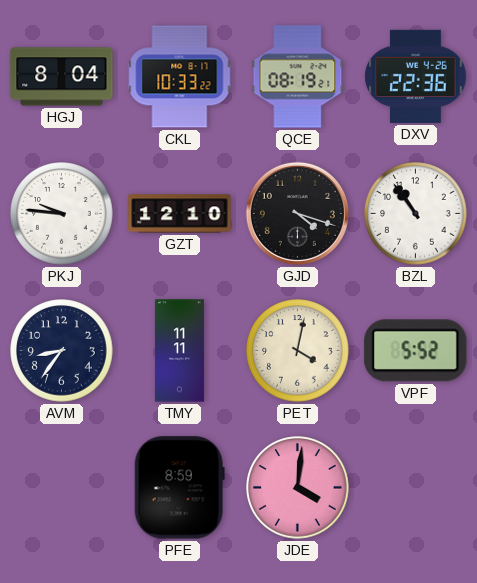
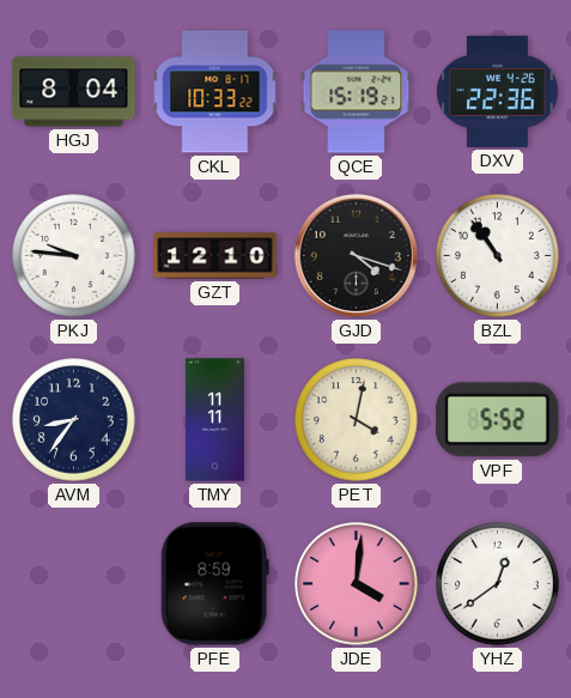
QCE: 08:19 -> 15:19
YHZ: none -> 12:39
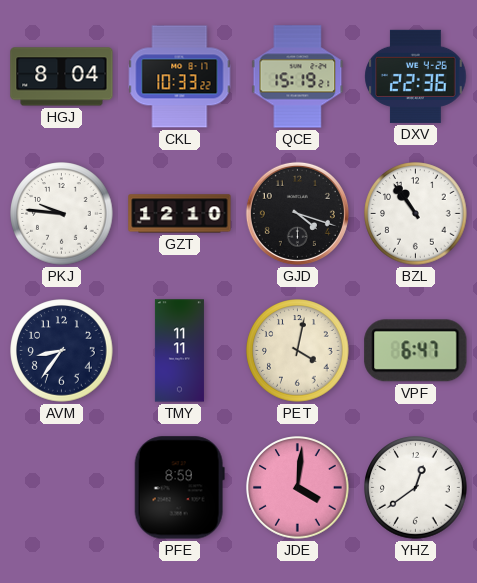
VPF: 5:52 -> 6:47
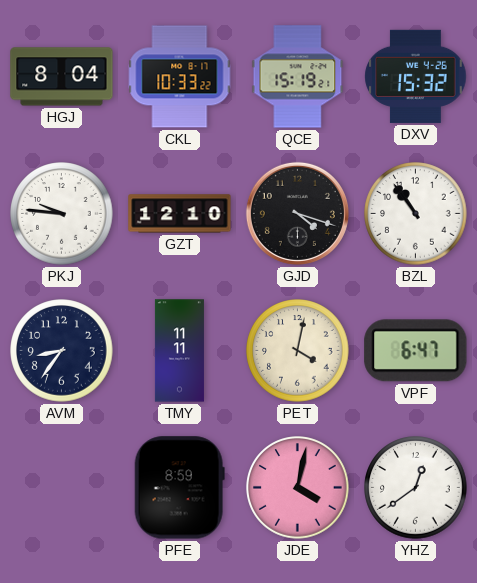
DXV: 22:36 -> 15:32
JDE: 4:01 -> 4:02
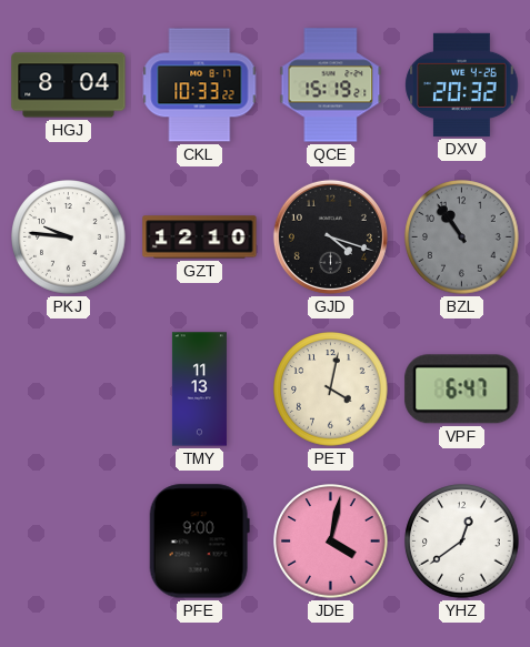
DXV: 15:32 -> 20:32
BZL dial: white -> grey
AVM: 8:36 -> none
TMY: 11:11 -> 11:13
PFE: 8:59 -> 9:00
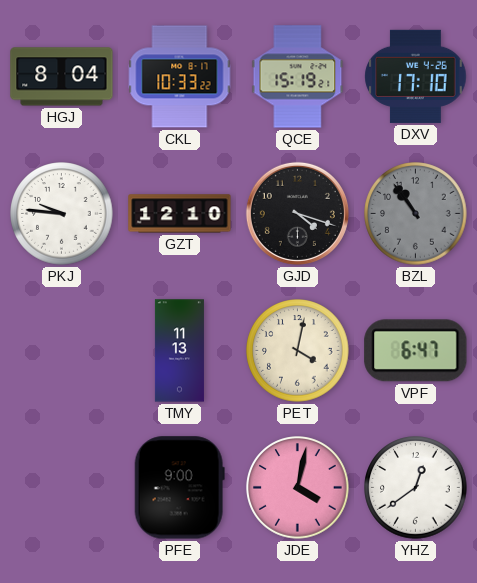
DXV: 20:32 -> 17:10
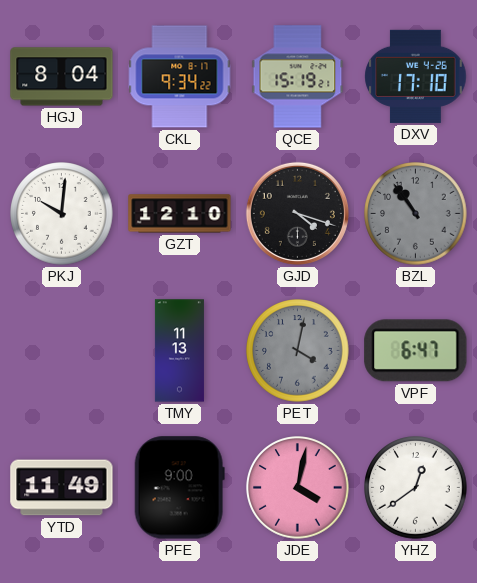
CKL: 10:33 -> 9:34
PKJ: 9:46 -> 10:01
PET dial: cream -> grey
YTD: none -> 11:49
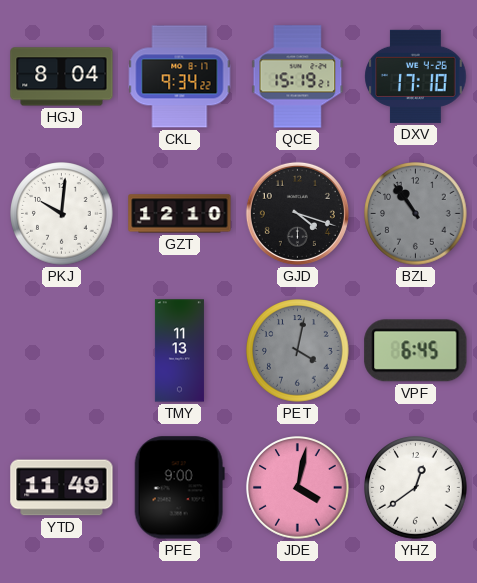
VPF: 6:47 -> 6:45
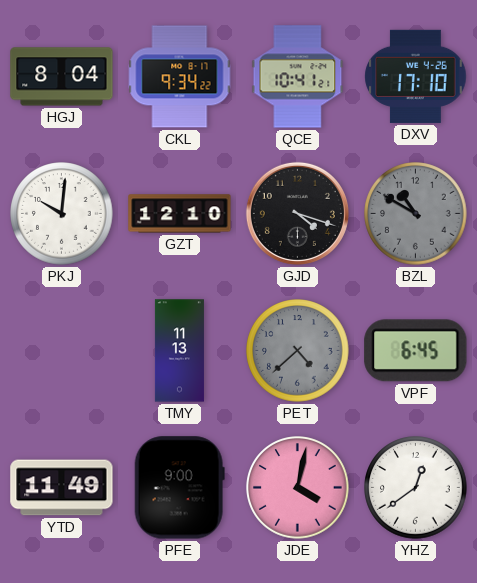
QCE: 15:19 -> 10:41
BZL: 10:54 -> 10:50
PET: 4:02 -> 4:38
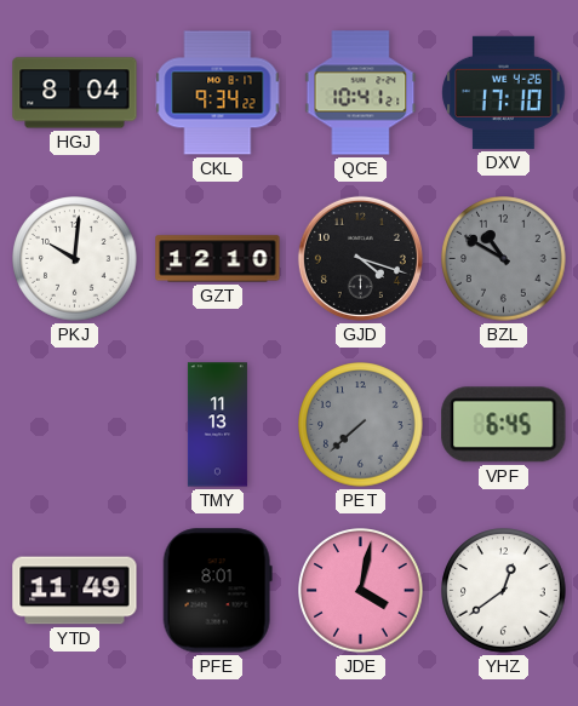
PET: 4:38 -> 7:38
PFE: 9:00 -> 8:01
